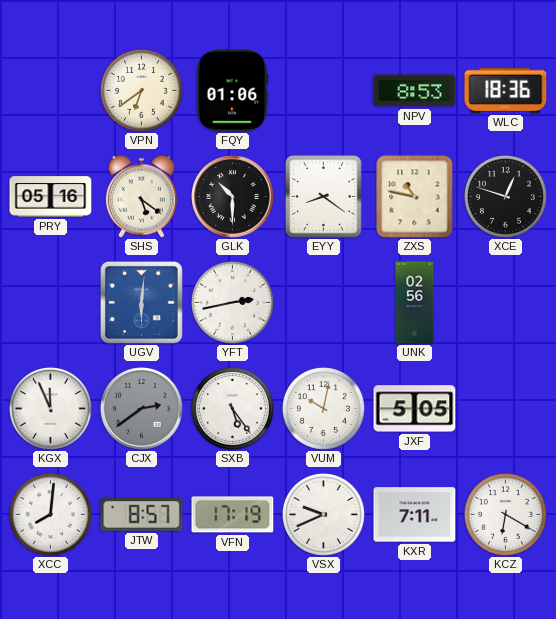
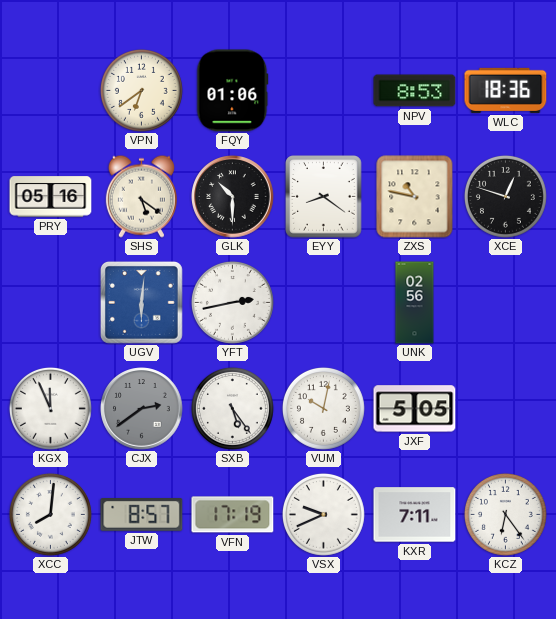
KCZ: 6:20 -> 6:24
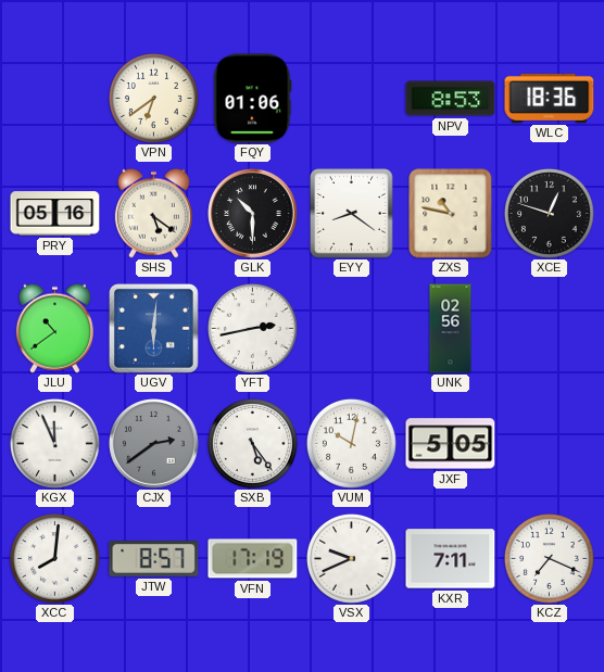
JLU: none -> 10:39
KCZ: 6:24 -> 7:19
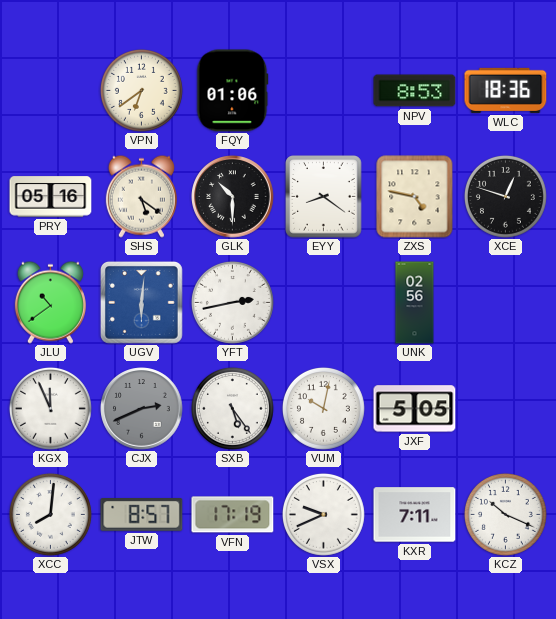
ZXS: 10:47 -> 4:47
CJX: 2:39 -> 2:41
KCZ: 7:19 -> 10:19
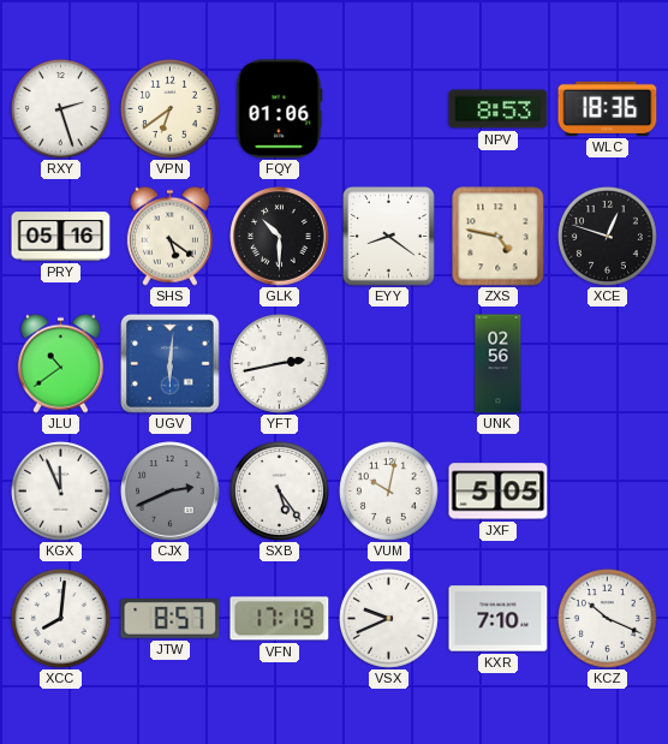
RXY: none -> 2:27
KXR: 7:11 -> 7:10
